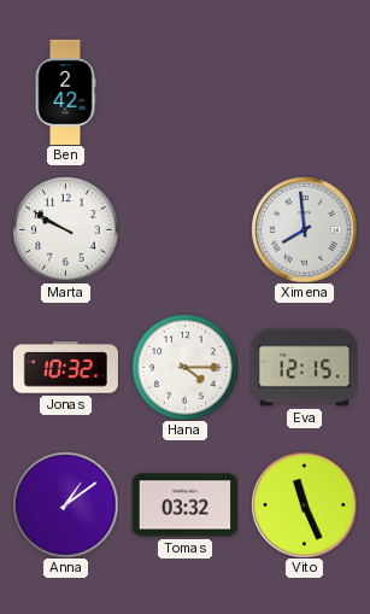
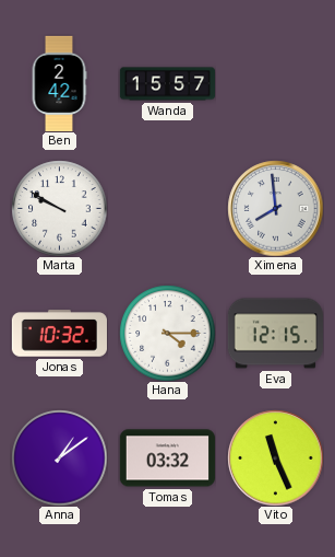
Wanda: none -> 15:57
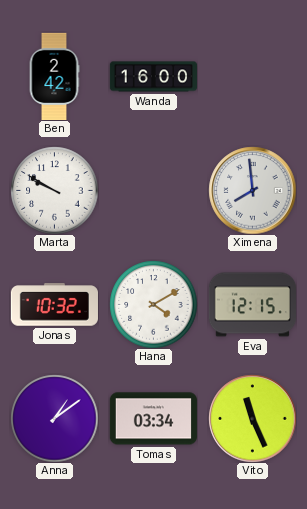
Wanda: 15:57 -> 16:00
Hana: 4:15 -> 4:10
Tomas: 03:32 -> 03:34
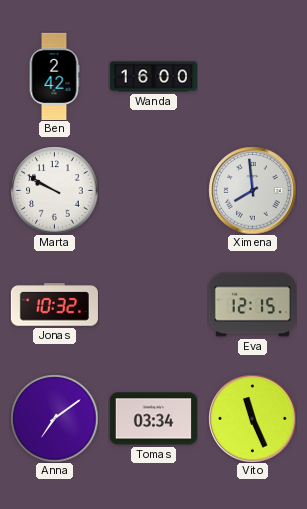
Hana: 4:10 -> none
Anna: 1:09 -> 7:09
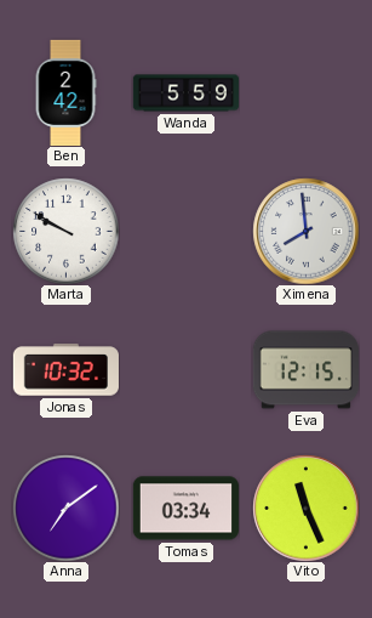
Wanda: 16:00 -> 5:59
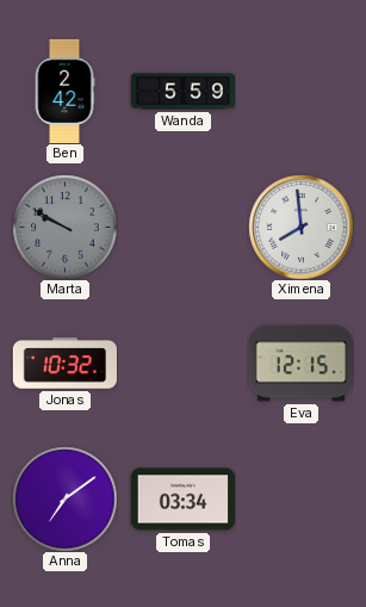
Marta dial: white -> grey
Vito: 11:26 -> none
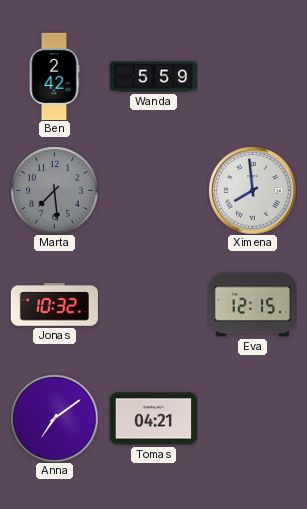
Marta: 9:50 -> 7:29
Tomas: 03:34 -> 04:21
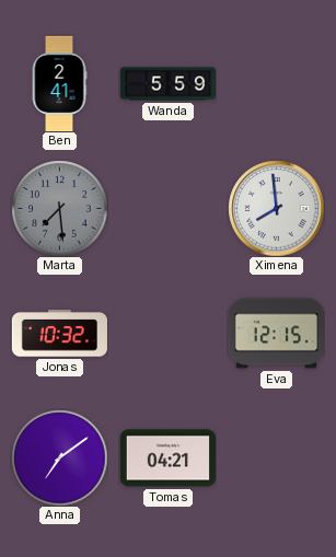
Ben: 2:42 -> 2:41
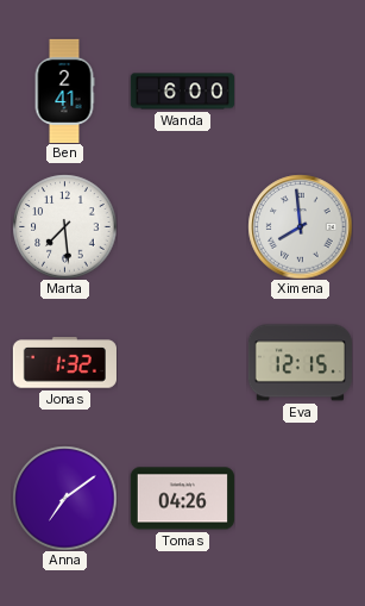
Wanda: 5:59 -> 6:00
Marta dial: grey -> white
Jonas: 10:32 -> 1:32
Tomas: 04:21 -> 04:26
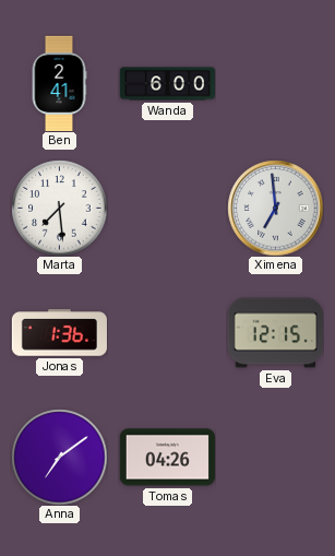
Ximena: 7:59 -> 6:59
Jonas: 1:32 -> 1:36
